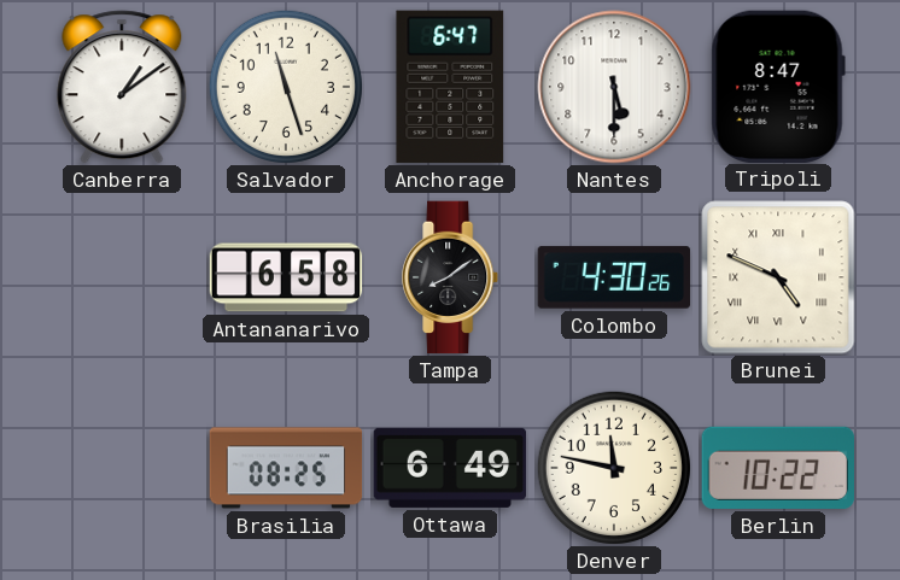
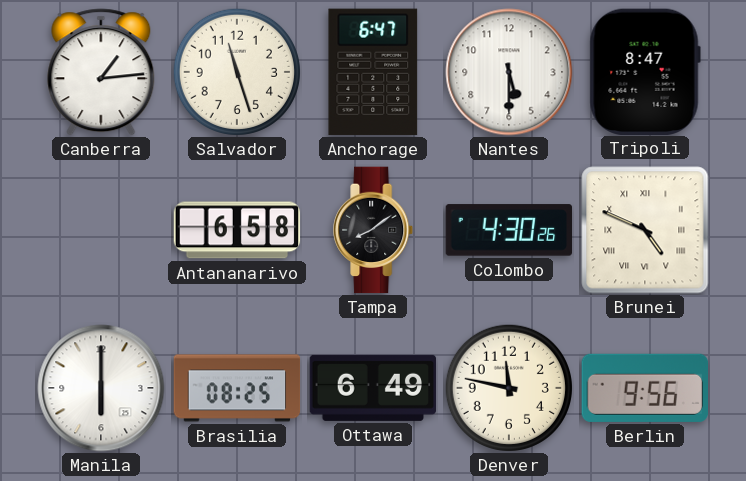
Canberra: 1:09 -> 1:14
Manila: none -> 6:00
Berlin: 10:22 -> 9:56
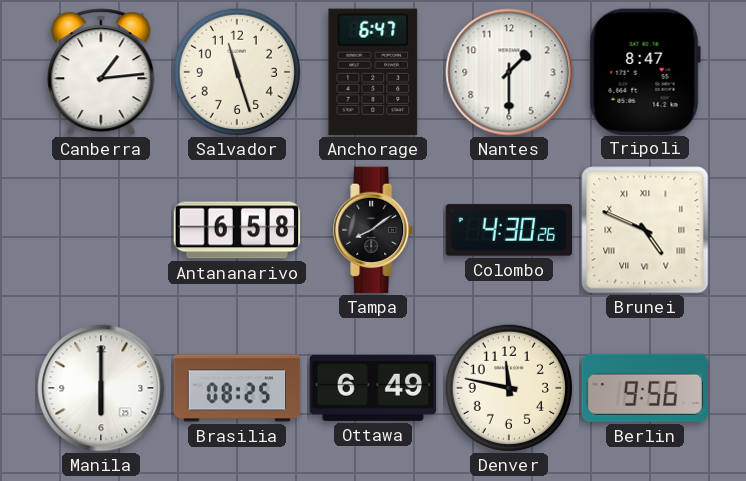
Nantes: 5:30 -> 1:30
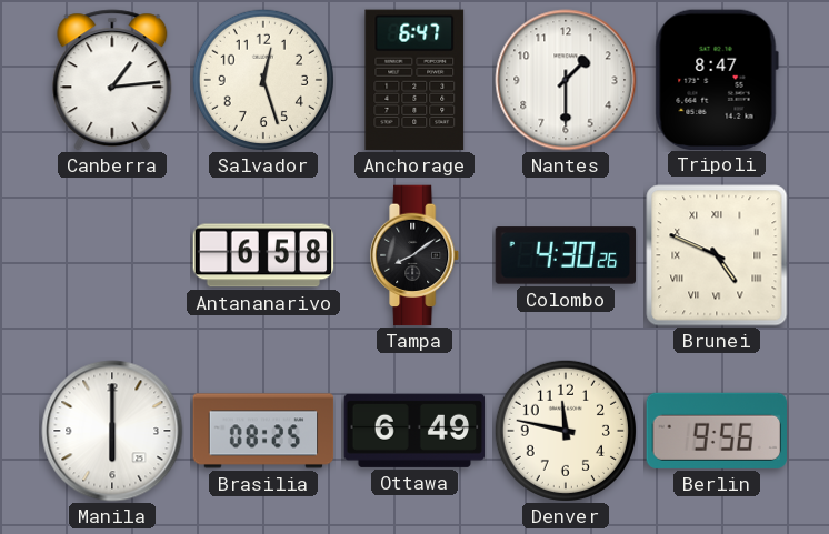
Salvador: 11:27 -> 12:27
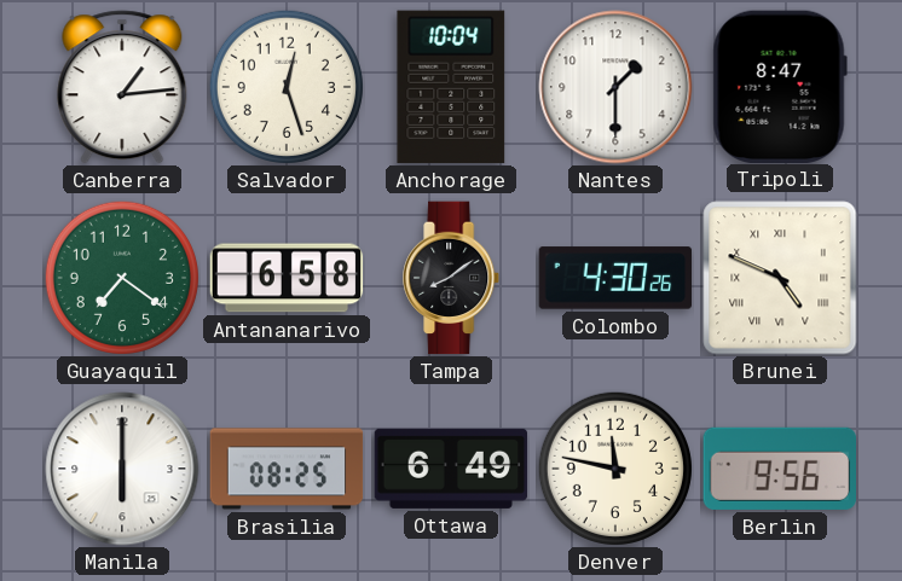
Anchorage: 6:47 -> 10:04
Guayaquil: none -> 7:21
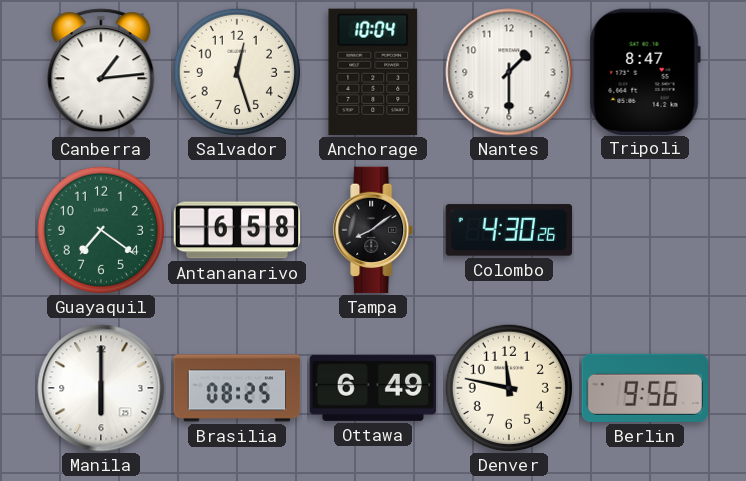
Brunei: 4:49 -> none
